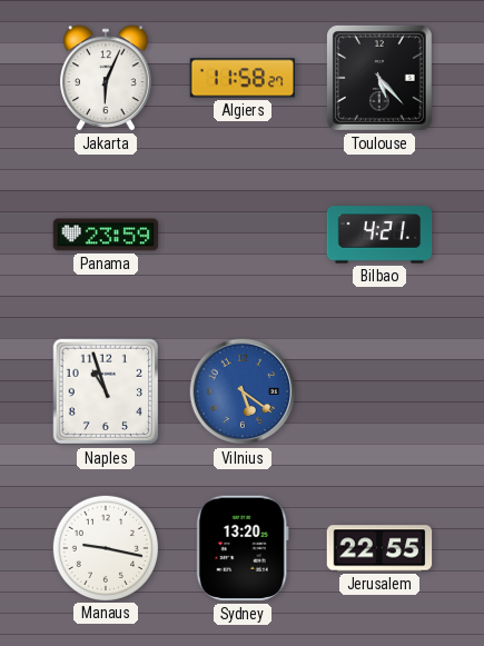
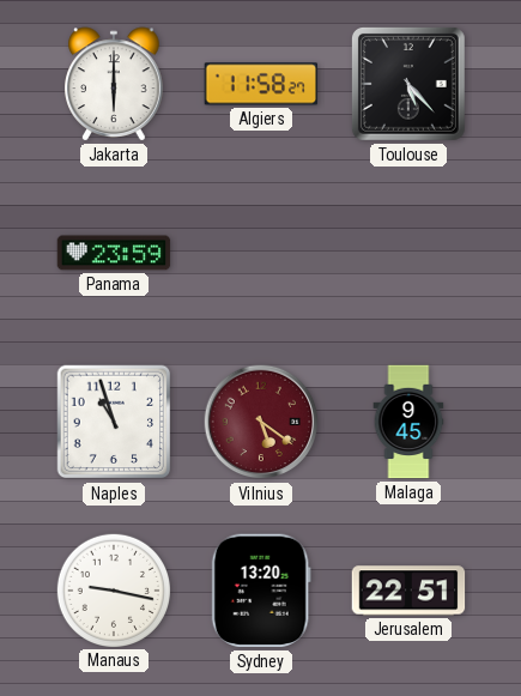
Jakarta: 6:04 -> 6:00
Bilbao: 4:21 -> none
Vilnius dial: blue -> burgundy
Malaga: none -> 9:45
Jerusalem: 22:55 -> 22:51
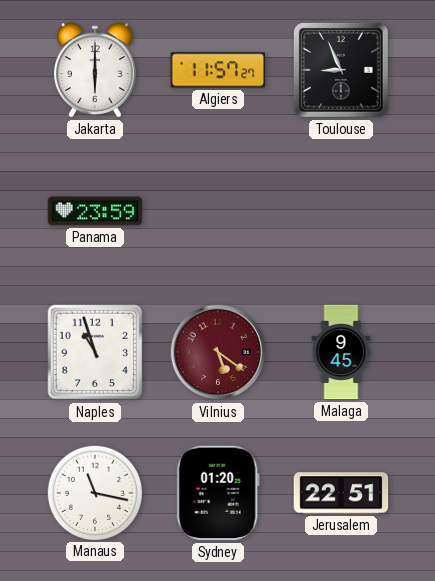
Algiers: 11:58 -> 11:57
Toulouse: 5:23 -> 8:56
Manaus: 9:17 -> 11:17
Sydney: 13:20 -> 01:20
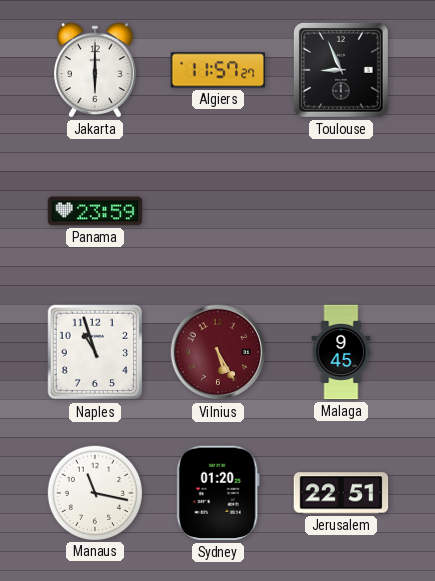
Vilnius: 5:21 -> 5:25
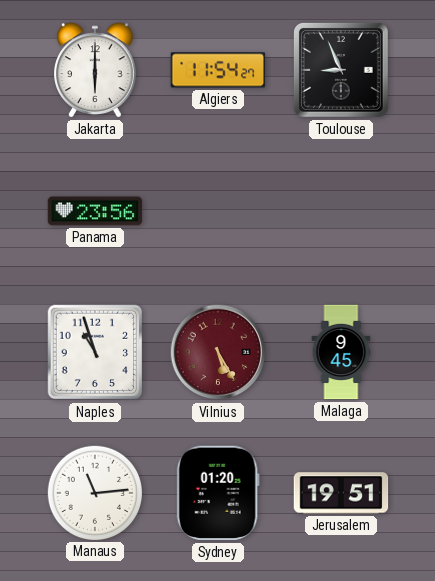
Algiers: 11:57 -> 11:54
Panama: 23:59 -> 23:56
Manaus: 11:17 -> 11:14
Jerusalem: 22:51 -> 19:51
